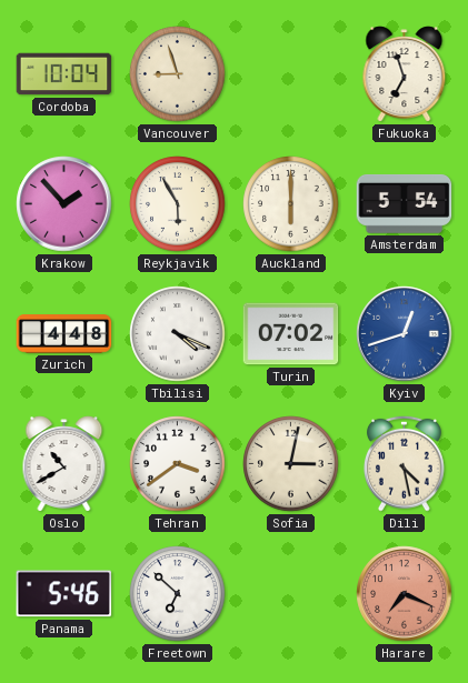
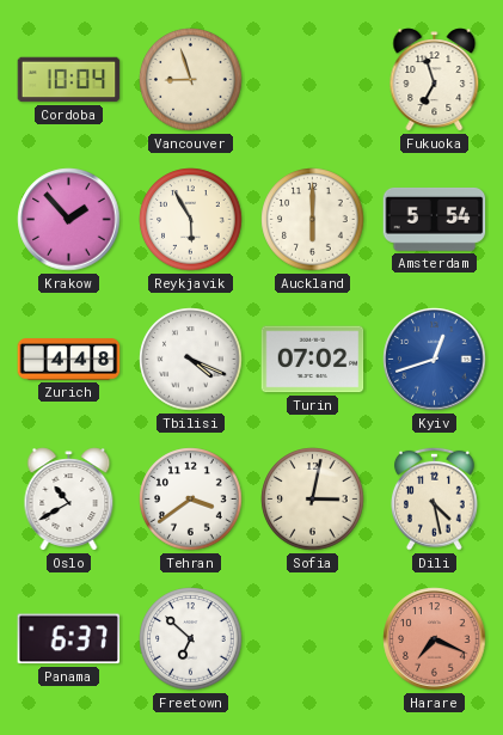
Panama: 5:46 -> 6:37
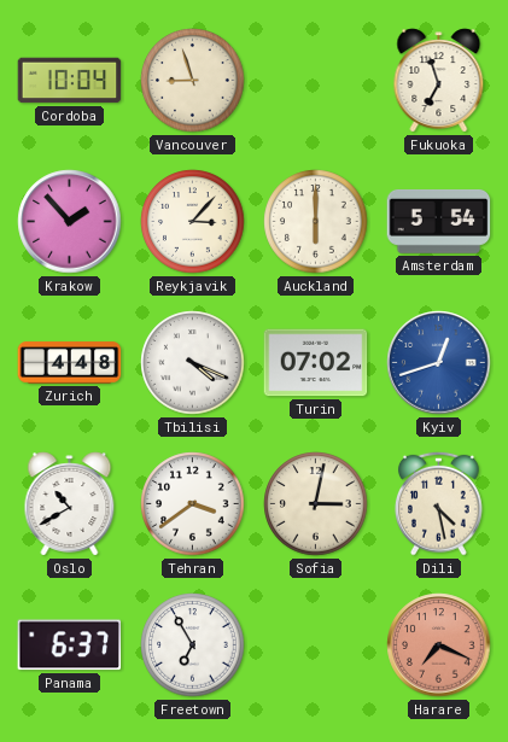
Reykjavik: 5:55 -> 3:07
Freetown: 6:52 -> 6:55
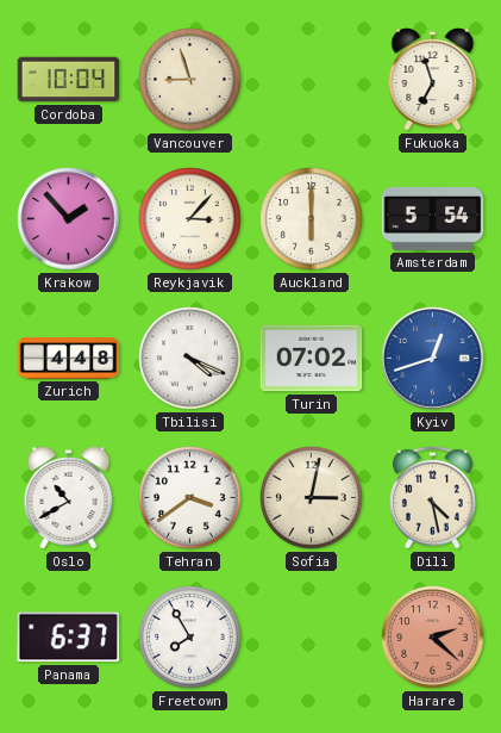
Freetown: 6:55 -> 7:55
Harare: 7:19 -> 2:22
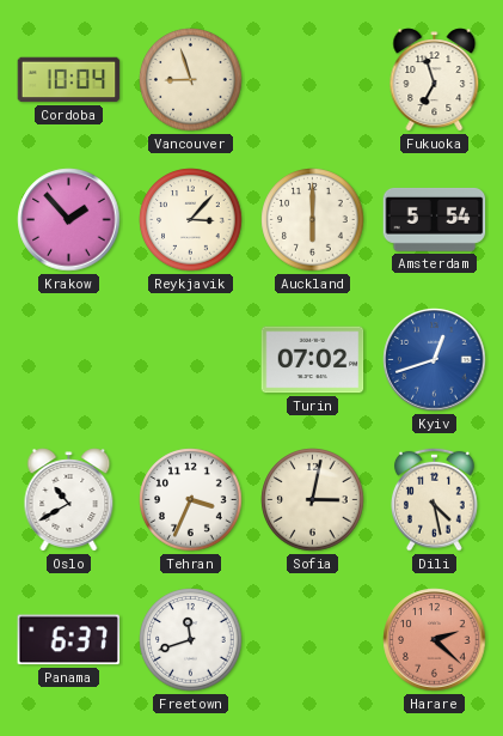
Zurich: 4:48 -> none
Tbilisi: 4:19 -> none
Tehran: 3:39 -> 3:34
Freetown: 7:55 -> 11:42
